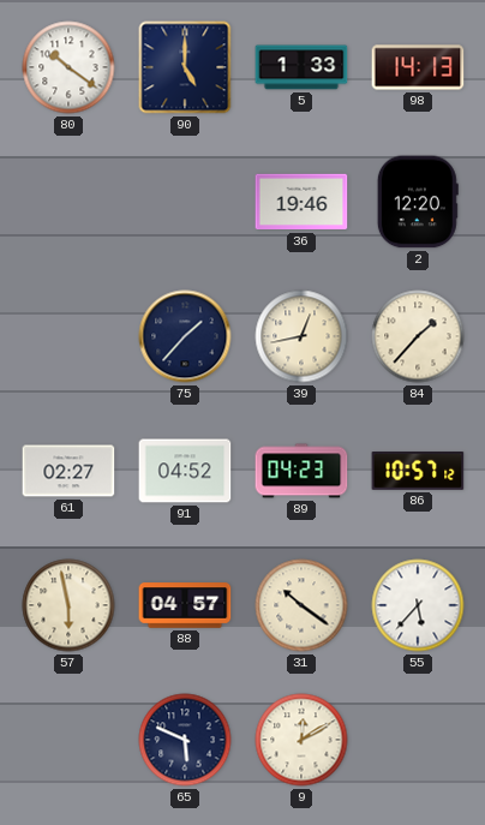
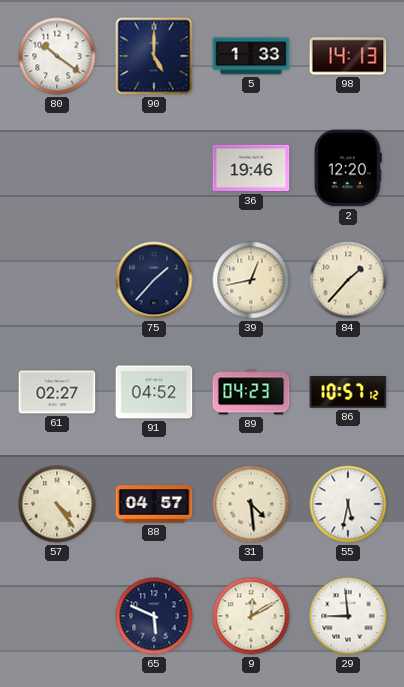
57: 5:58 -> 4:24
31: 10:21 -> 4:29
55: 5:37 -> 5:32
29: none -> 8:59
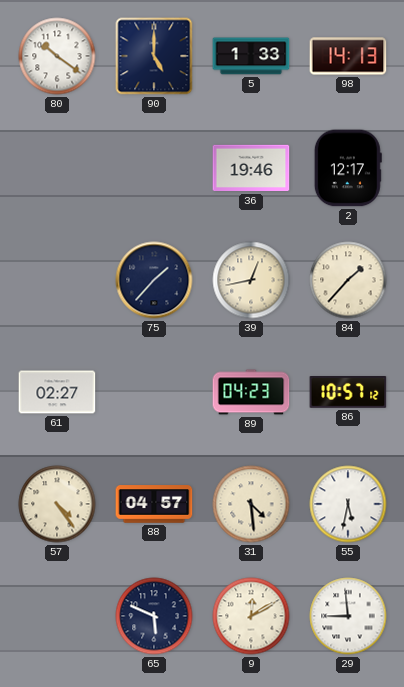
2: 12:20 -> 12:17
91: 04:52 -> none
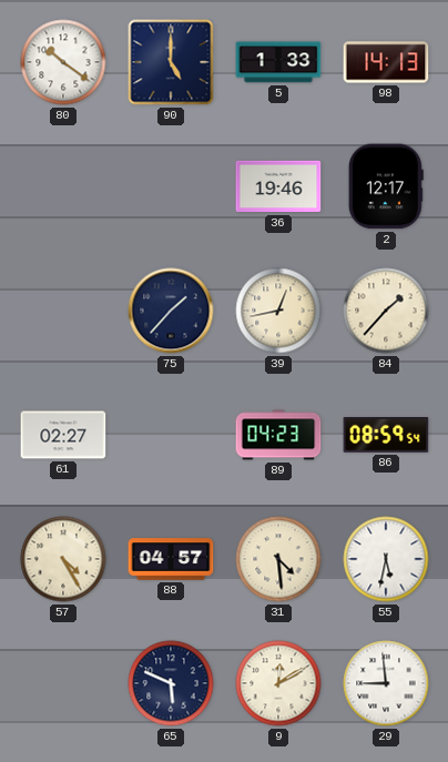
86: 10:57 -> 08:59
57: 4:24 -> 4:25
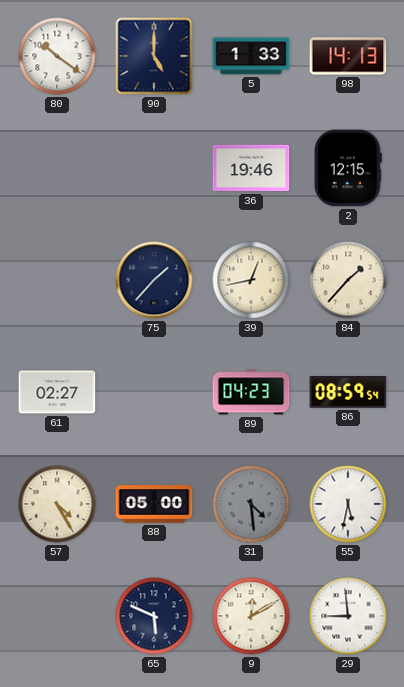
2: 12:17 -> 12:15
88: 04:57 -> 05:00
31 dial: cream -> grey
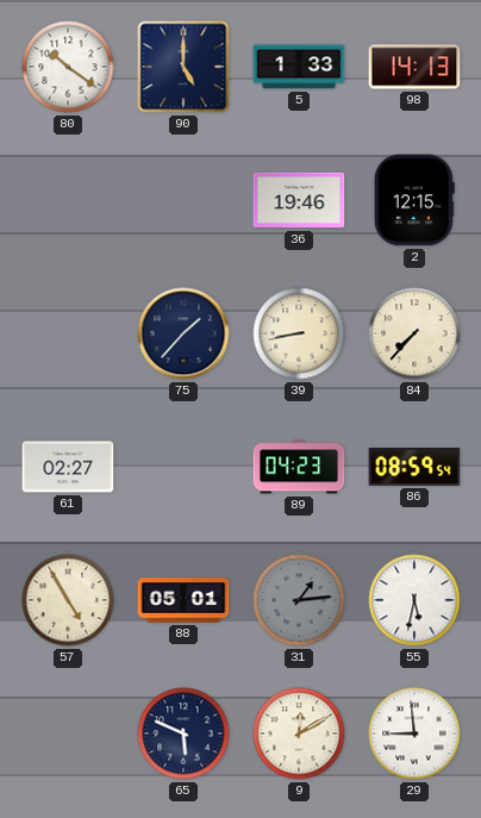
39: 12:43 -> 8:43
84: 1:37 -> 7:37
57: 4:25 -> 4:55
88: 05:00 -> 05:01
31: 4:29 -> 1:14
